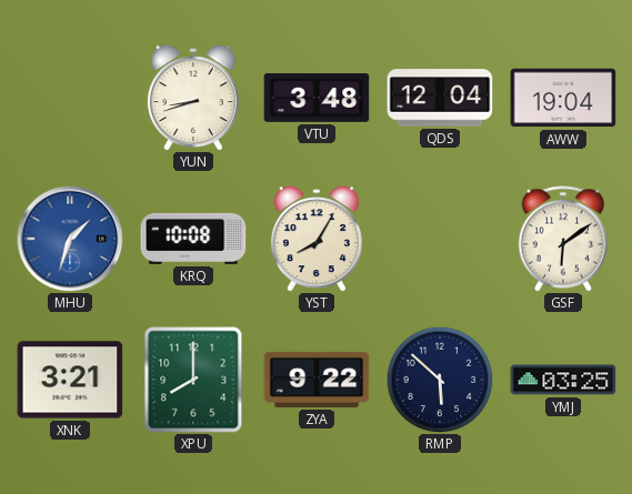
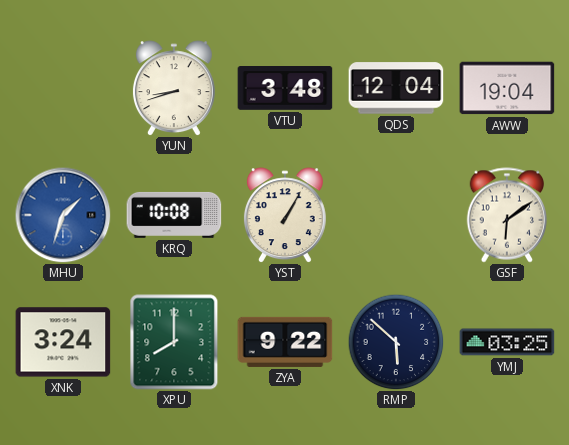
YST: 8:05 -> 1:05
XNK: 3:21 -> 3:24
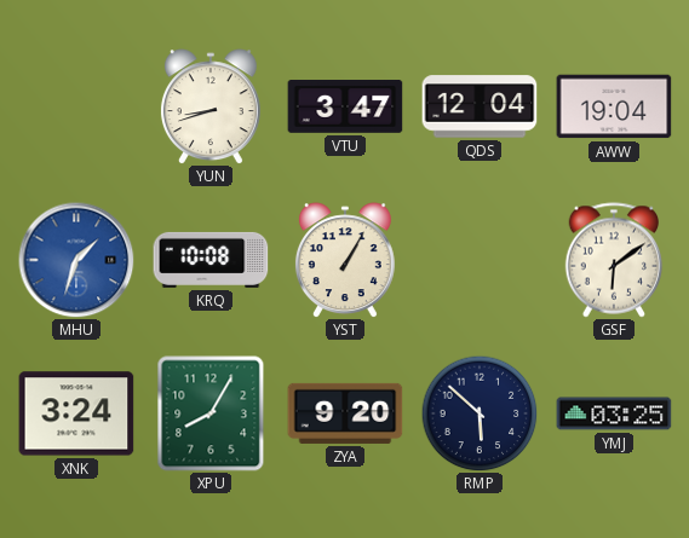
VTU: 3:48 -> 3:47
XPU: 8:00 -> 8:05
ZYA: 9:22 -> 9:20
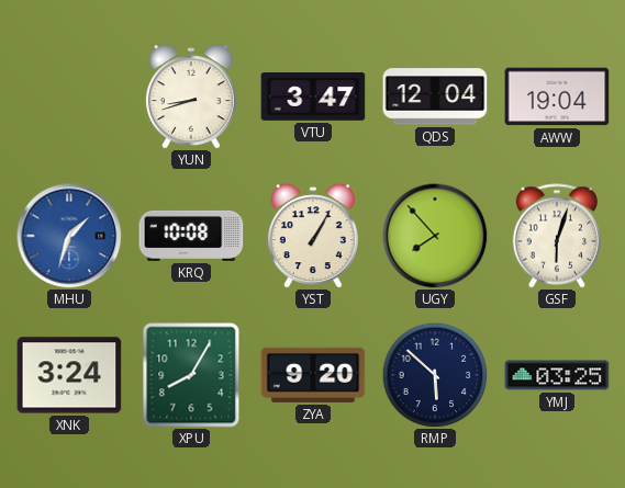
UGY: none -> 7:53
GSF: 6:09 -> 6:03
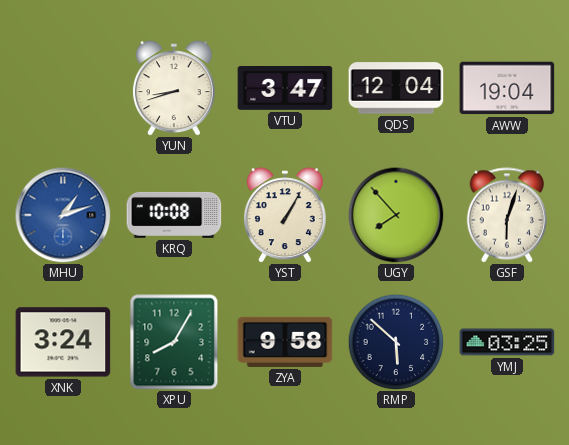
MHU: 1:33 -> 1:12
ZYA: 9:20 -> 9:58
